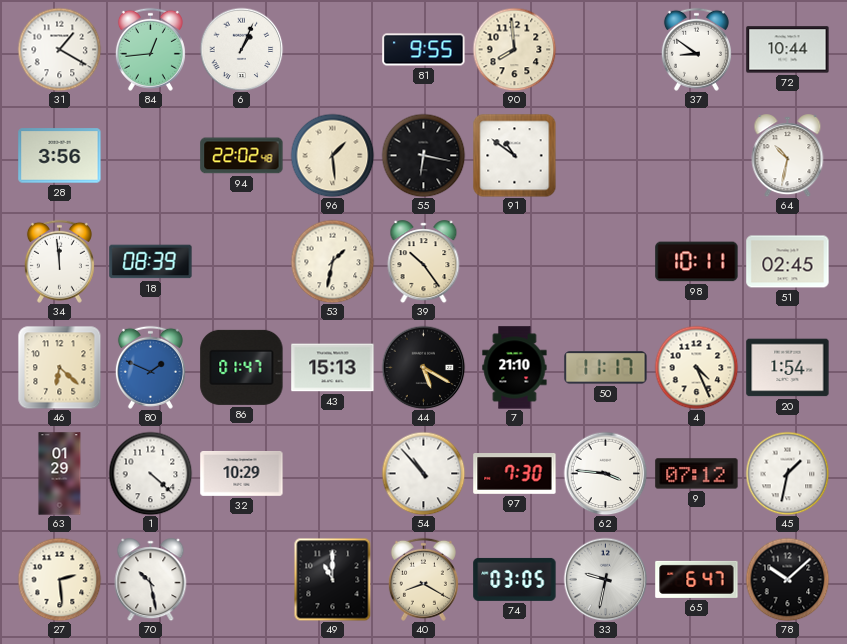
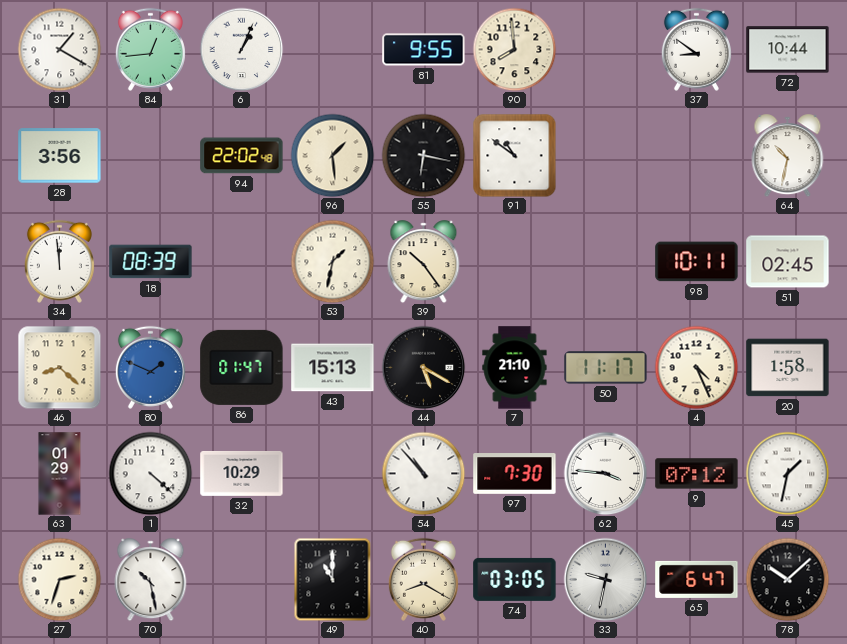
46: 6:22 -> 8:22
20: 1:54 -> 1:58
27: 2:29 -> 2:33
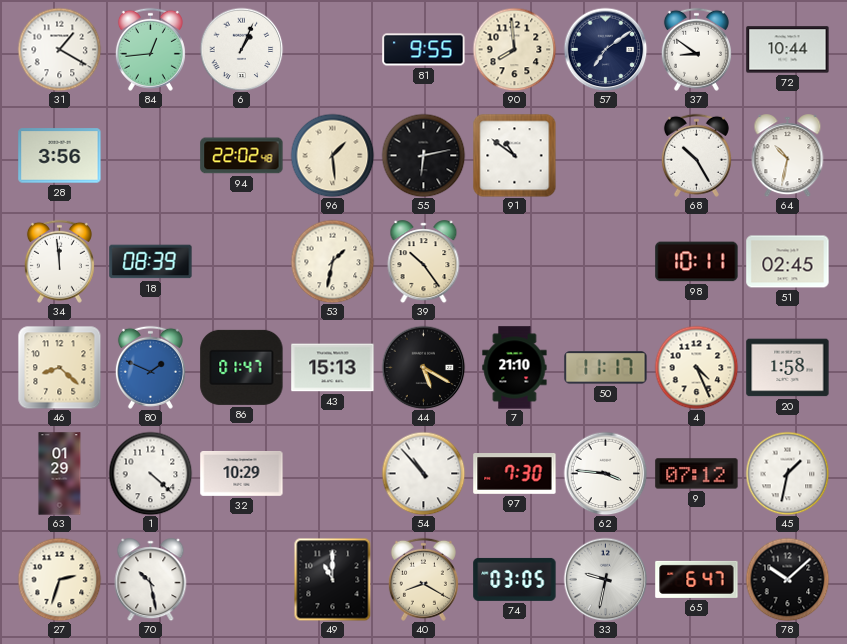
57: none -> 7:09
55: 6:17 -> 6:13
68: none -> 10:25
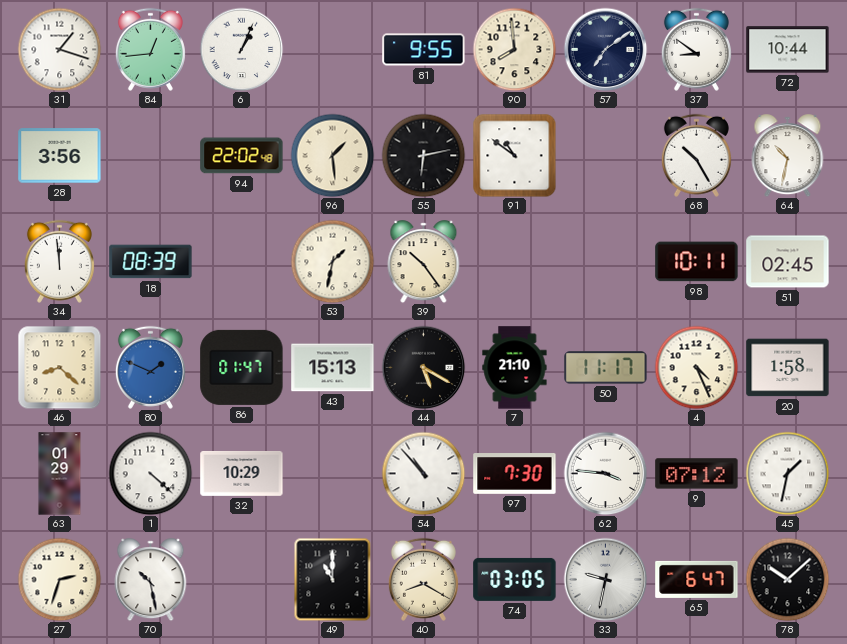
31: 1:20 -> 1:18
